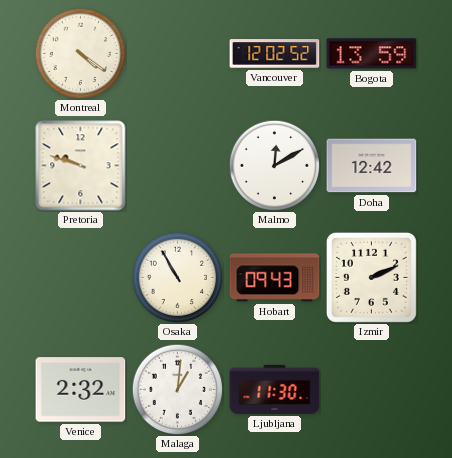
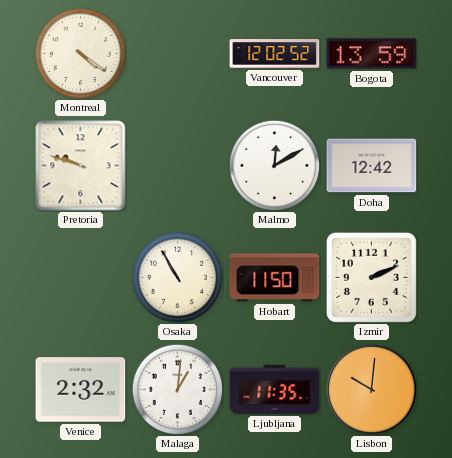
Hobart: 09:43 -> 11:50
Ljubljana: 11:30 -> 11:35
Lisbon: none -> 10:01
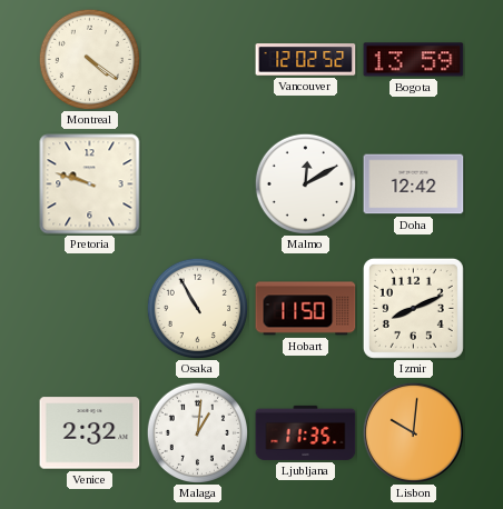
Izmir: 2:11 -> 8:11
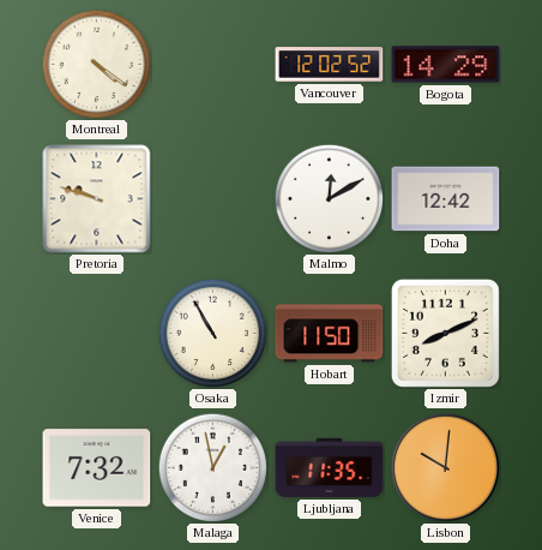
Bogota: 13:59 -> 14:29
Venice: 2:32 -> 7:32
Malaga: 1:01 -> 12:58
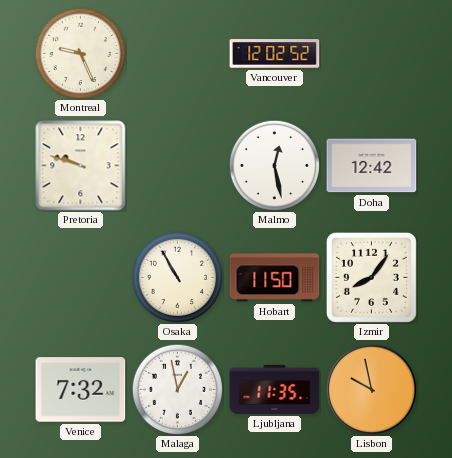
Montreal: 4:21 -> 9:26
Bogota: 14:29 -> none
Malmo: 12:10 -> 12:28
Izmir: 8:11 -> 8:06
Lisbon: 10:01 -> 9:58
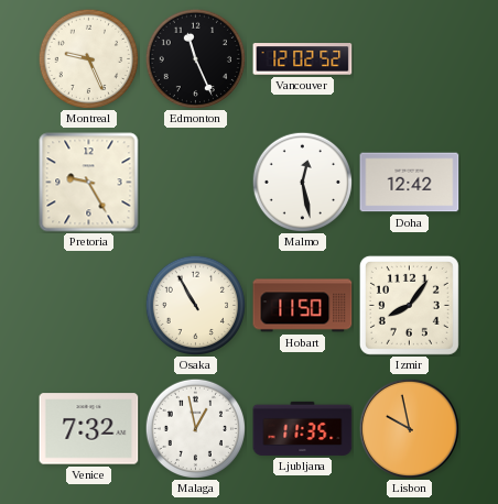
Edmonton: none -> 11:26
Pretoria: 9:48 -> 9:25
